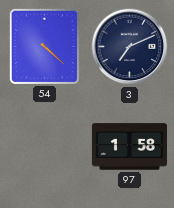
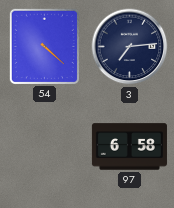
3: 7:11 -> 7:14
97: 1:58 -> 6:58
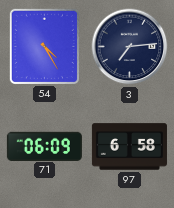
54: 4:22 -> 4:25
71: none -> 06:09
